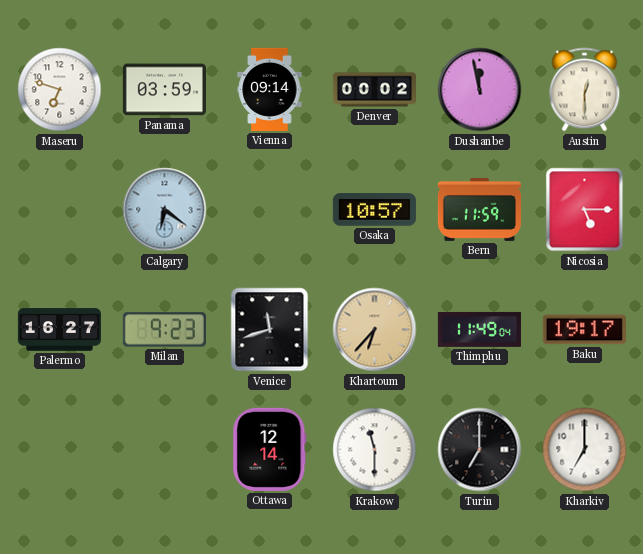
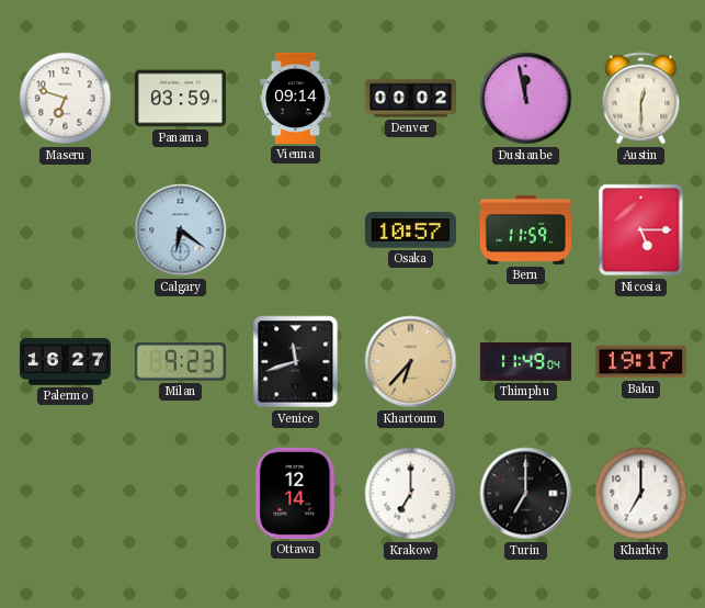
Krakow: 11:30 -> 7:00
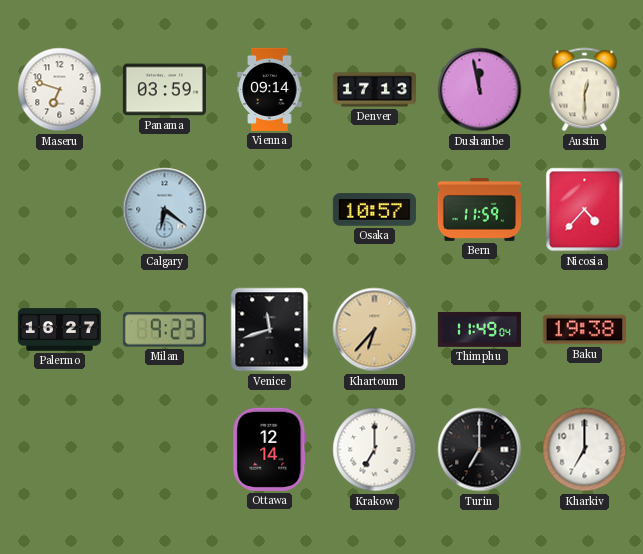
Denver: 00:02 -> 17:13
Nicosia: 5:15 -> 4:37
Baku: 19:17 -> 19:38
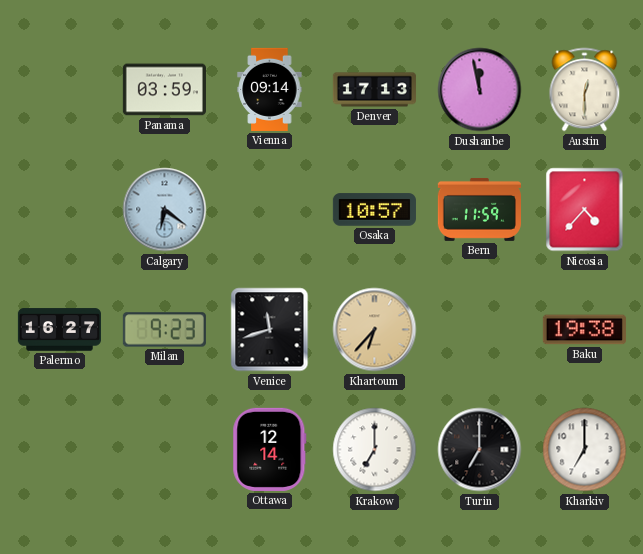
Maseru: 6:48 -> none
Thimphu: 11:49 -> none
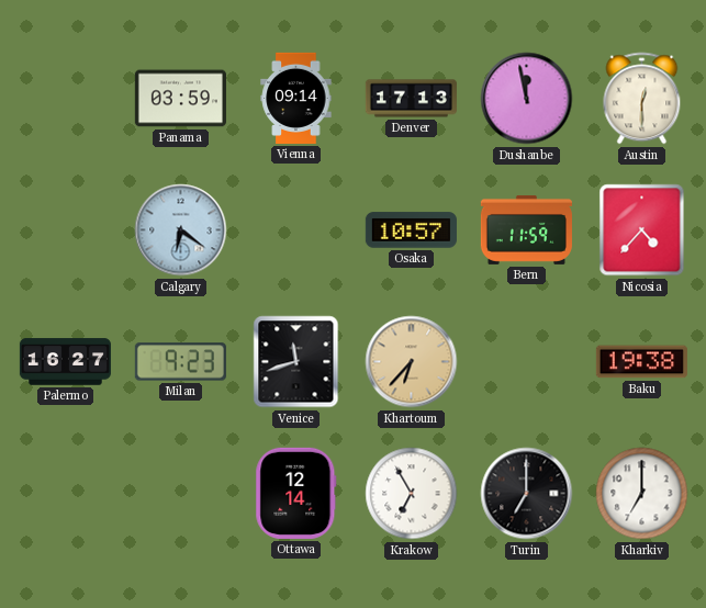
Krakow: 7:00 -> 6:55
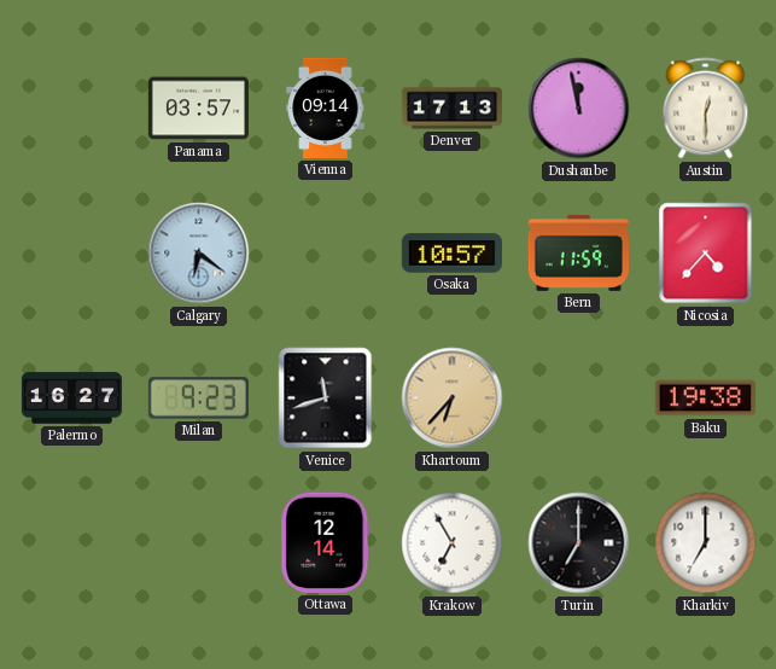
Panama: 03:59 -> 03:57
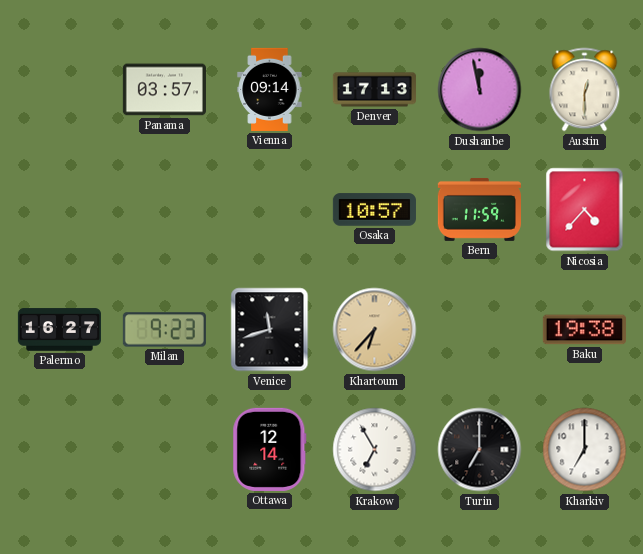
Calgary: 6:21 -> none
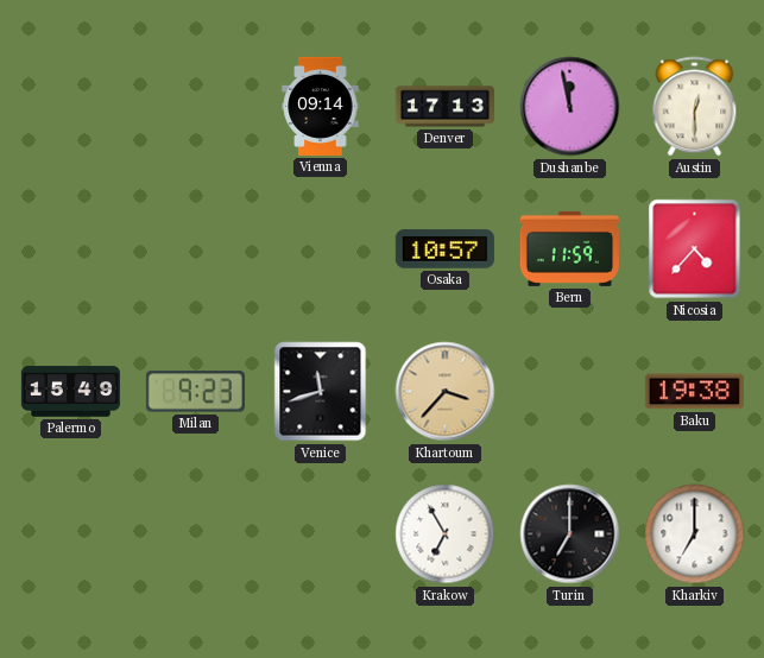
Panama: 03:57 -> none
Palermo: 16:27 -> 15:49
Khartoum: 6:37 -> 3:37
Ottawa: 12:14 -> none
